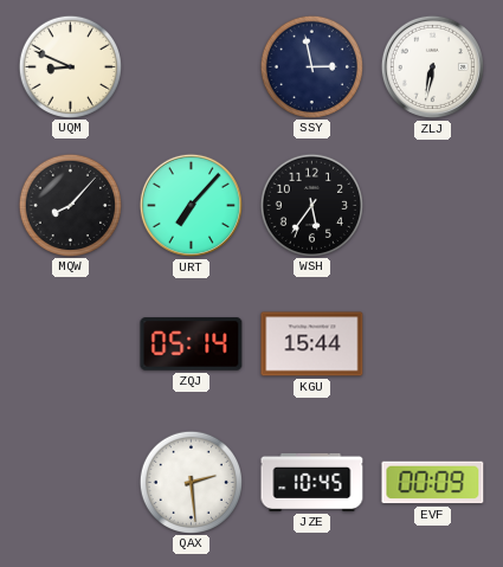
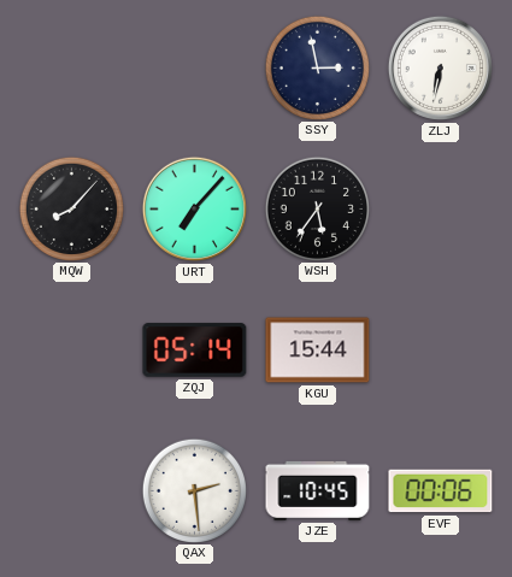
UQM: 8:49 -> none
EVF: 00:09 -> 00:06
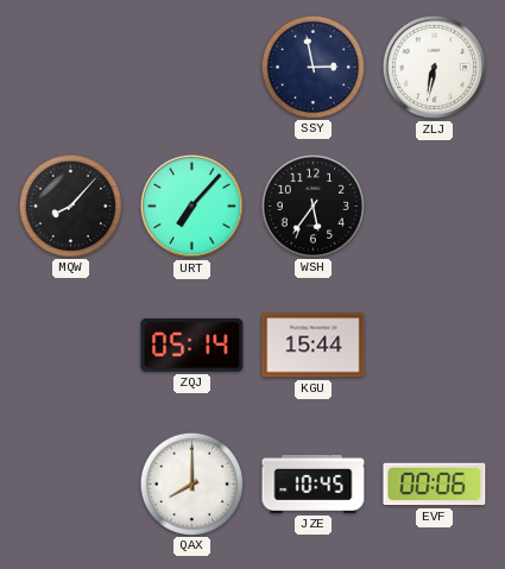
QAX: 2:29 -> 8:00
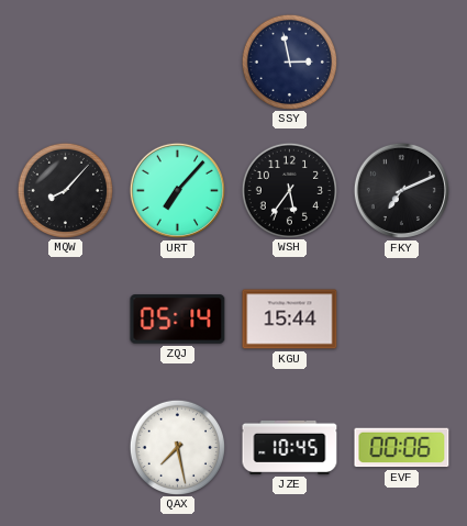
ZLJ: 6:32 -> none
FKY: none -> 7:11
QAX: 8:00 -> 7:28
